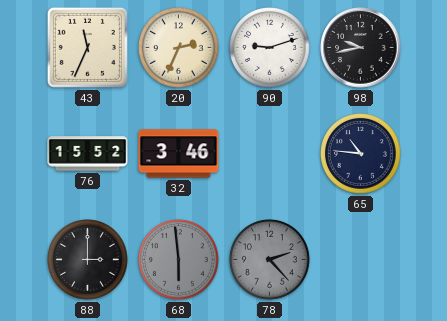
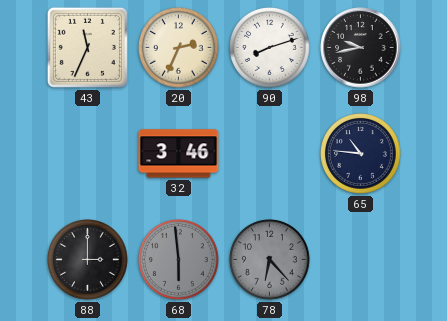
90: 9:12 -> 8:12
76: 15:52 -> none
78: 2:23 -> 6:23
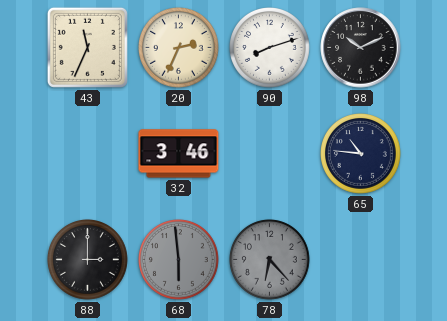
98: 9:43 -> 10:11
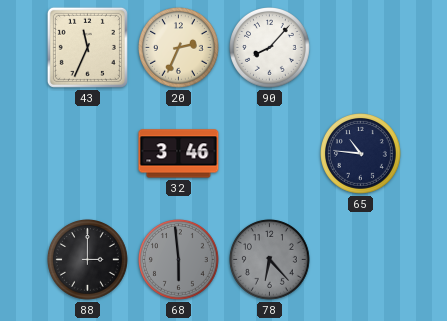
90: 8:12 -> 8:07
98: 10:11 -> none
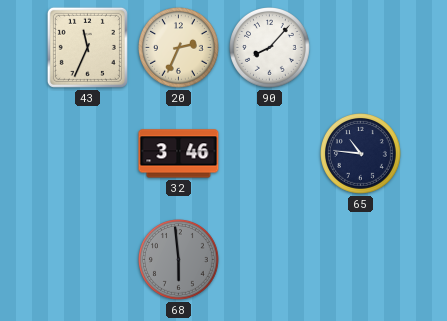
88: 3:00 -> none
78: 6:23 -> none
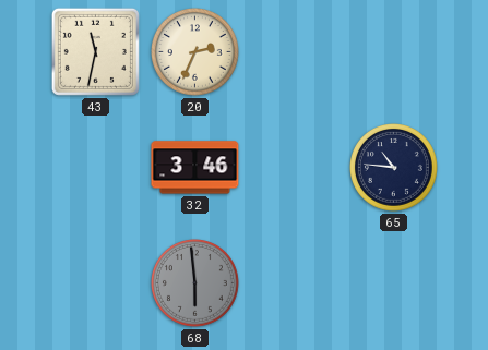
43: 11:34 -> 11:32
90: 8:07 -> none
